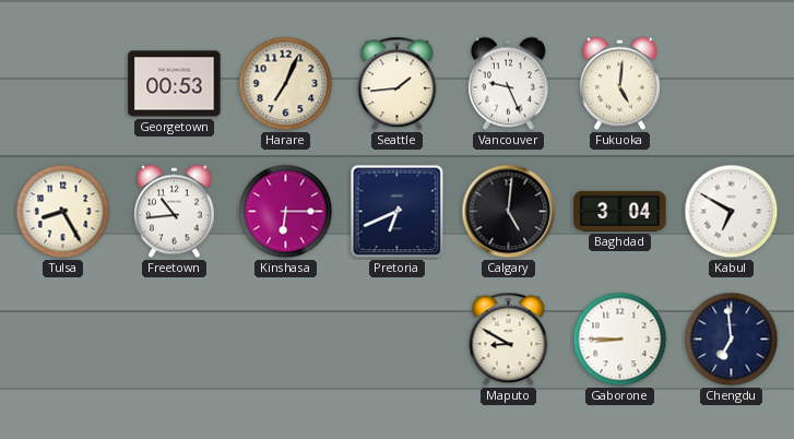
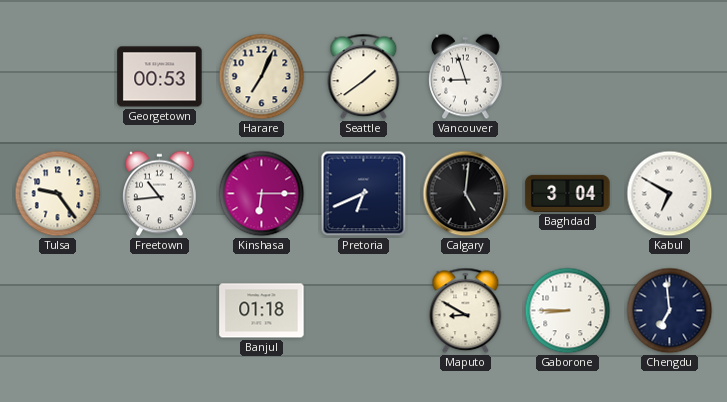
Seattle: 1:44 -> 1:39
Vancouver: 9:26 -> 8:57
Fukuoka: 5:01 -> none
Tulsa: 8:25 -> 9:24
Banjul: none -> 01:18
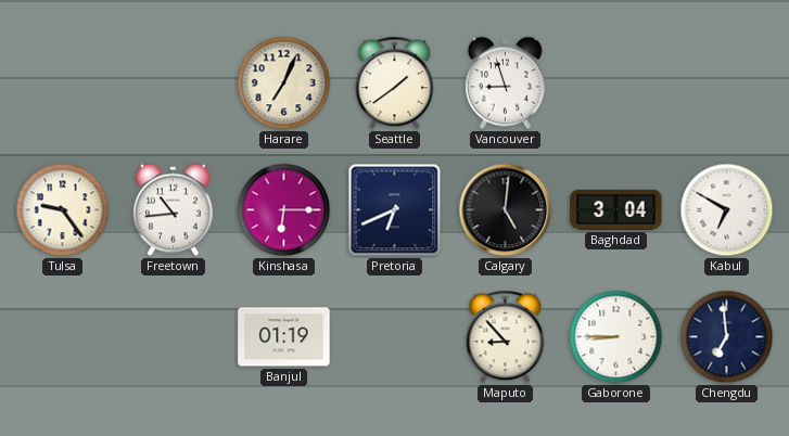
Georgetown: 00:53 -> none
Banjul: 01:18 -> 01:19
Maputo: 8:50 -> 8:53
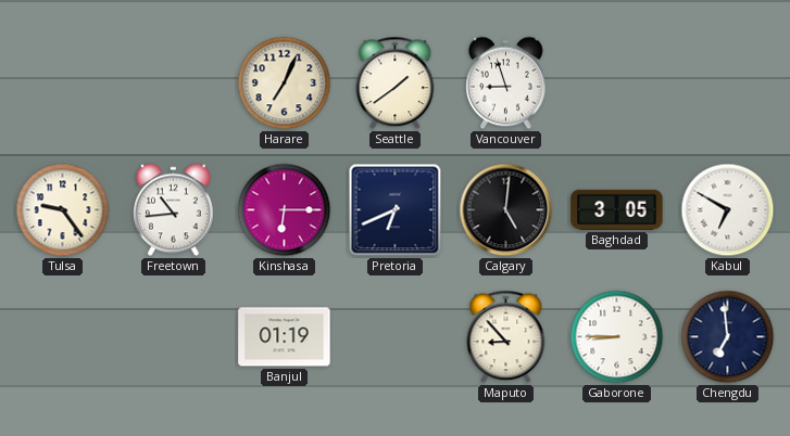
Baghdad: 3:04 -> 3:05
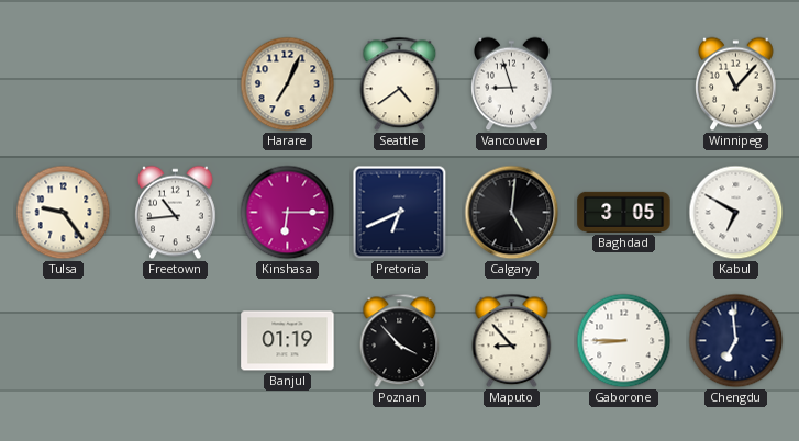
Seattle: 1:39 -> 4:39
Winnipeg: none -> 11:07
Poznan: none -> 3:53
